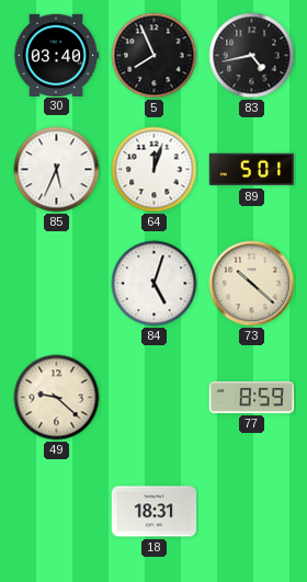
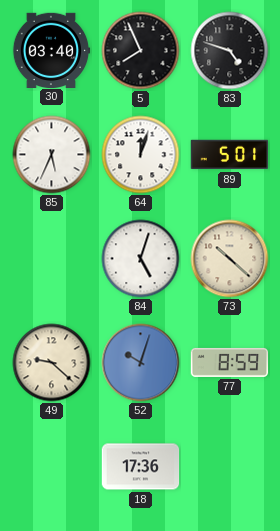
83: 4:43 -> 4:48
52: none -> 10:03
18: 18:31 -> 17:36
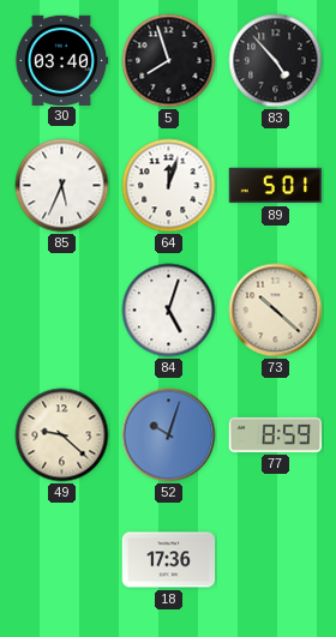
5: 7:56 -> 7:57
83: 4:48 -> 4:53
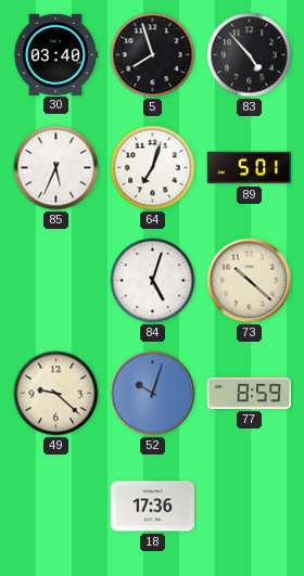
64: 12:03 -> 7:03
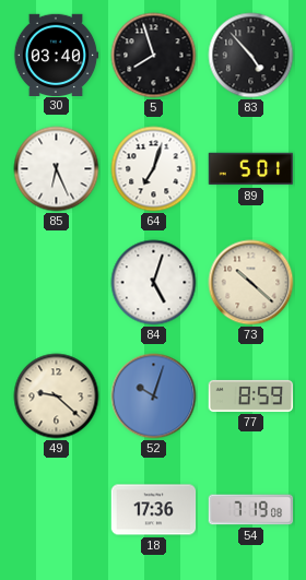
85: 5:34 -> 6:26
54: none -> 7:19
